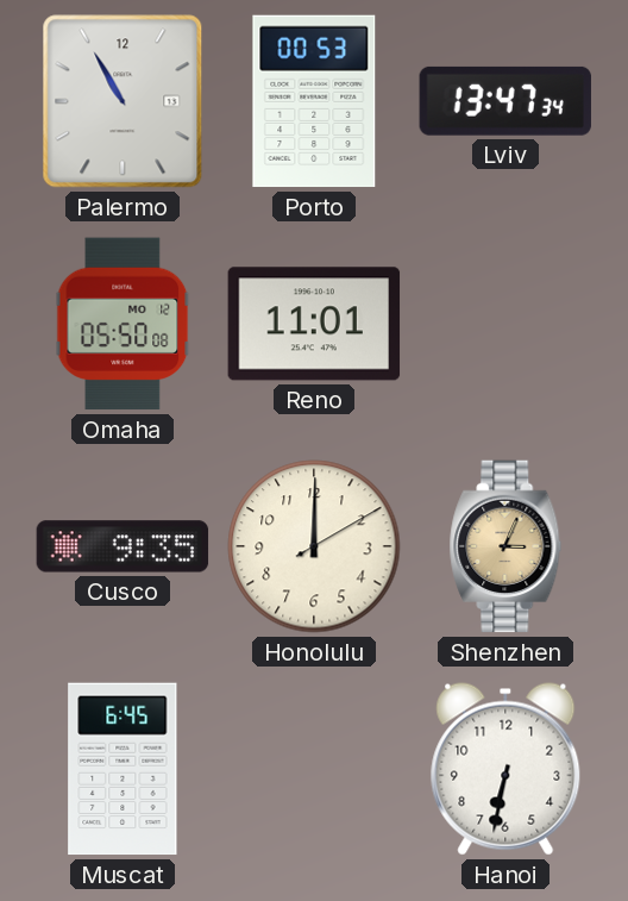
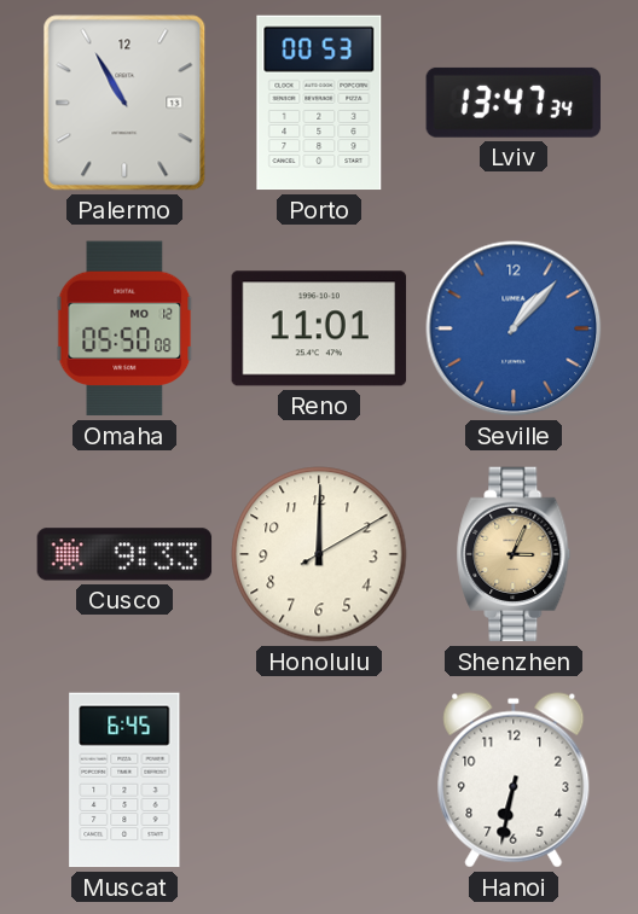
Seville: none -> 1:07
Cusco: 9:35 -> 9:33
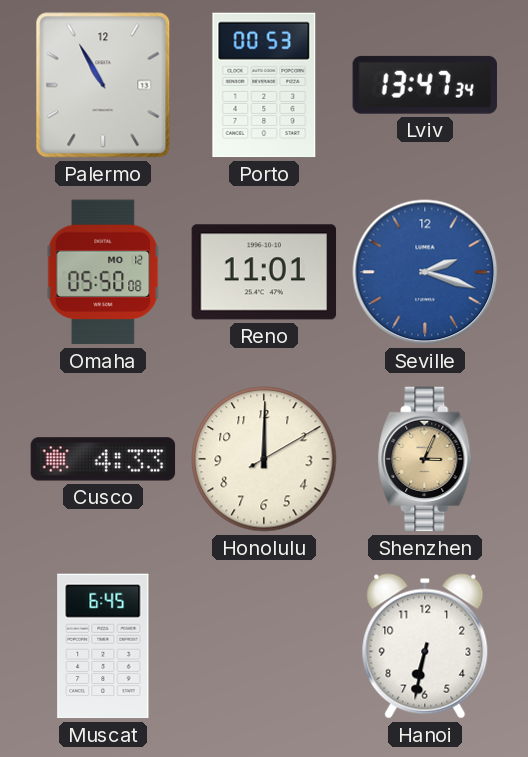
Seville: 1:07 -> 2:18
Cusco: 9:33 -> 4:33
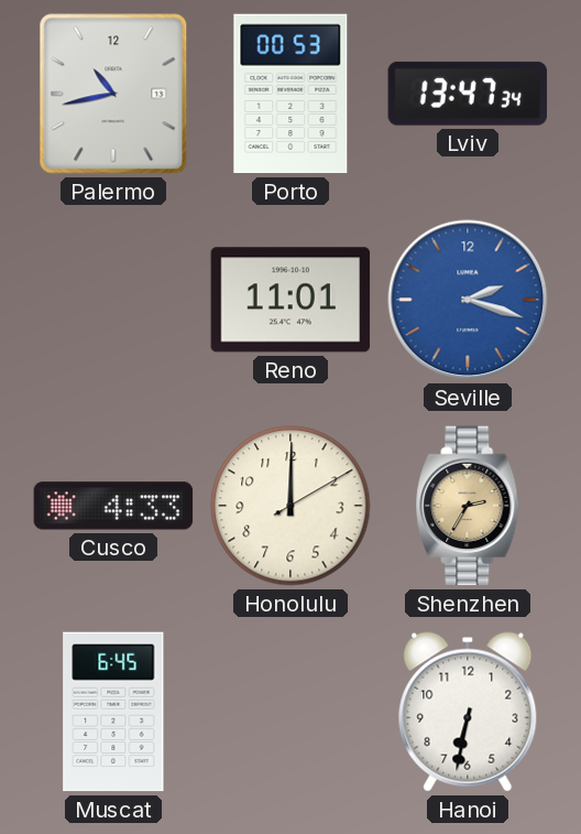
Palermo: 10:55 -> 10:43
Omaha: 05:50 -> none
Shenzhen: 3:04 -> 2:35
